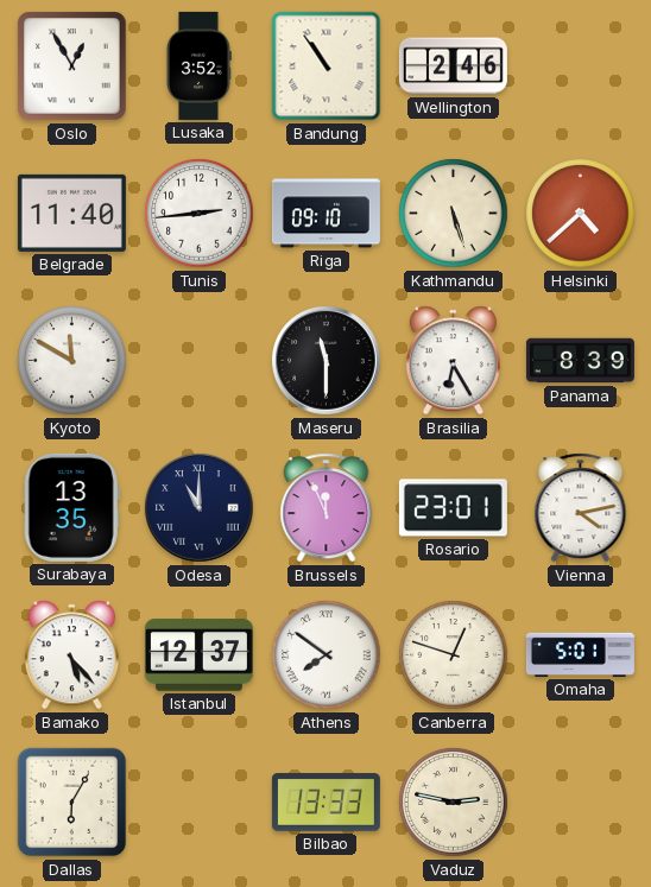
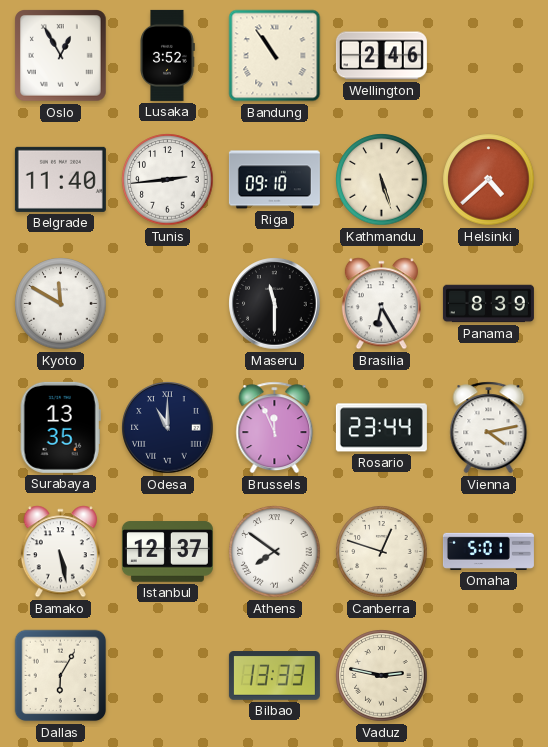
Rosario: 23:01 -> 23:44
Bamako: 5:23 -> 5:28
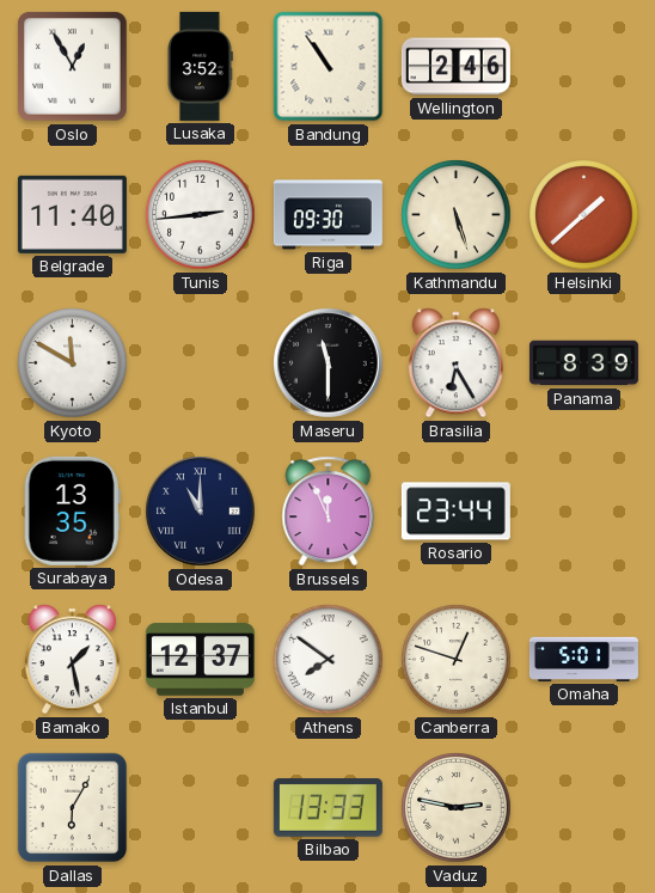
Riga: 09:10 -> 09:30
Helsinki: 4:38 -> 1:38
Vienna: 4:13 -> none
Bamako: 5:28 -> 1:28
